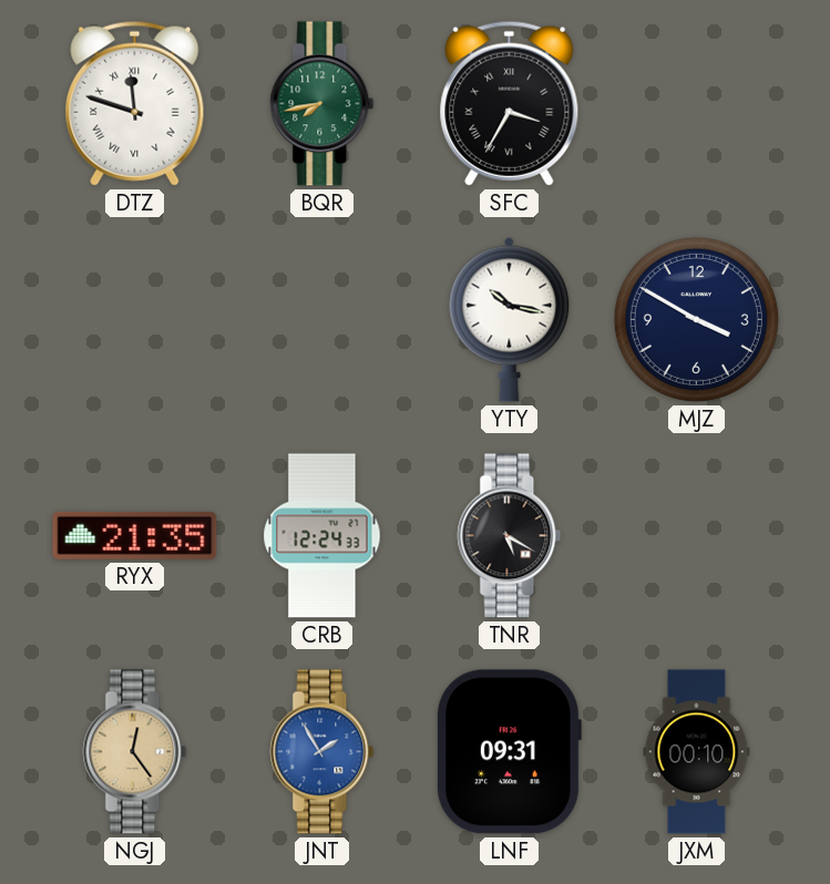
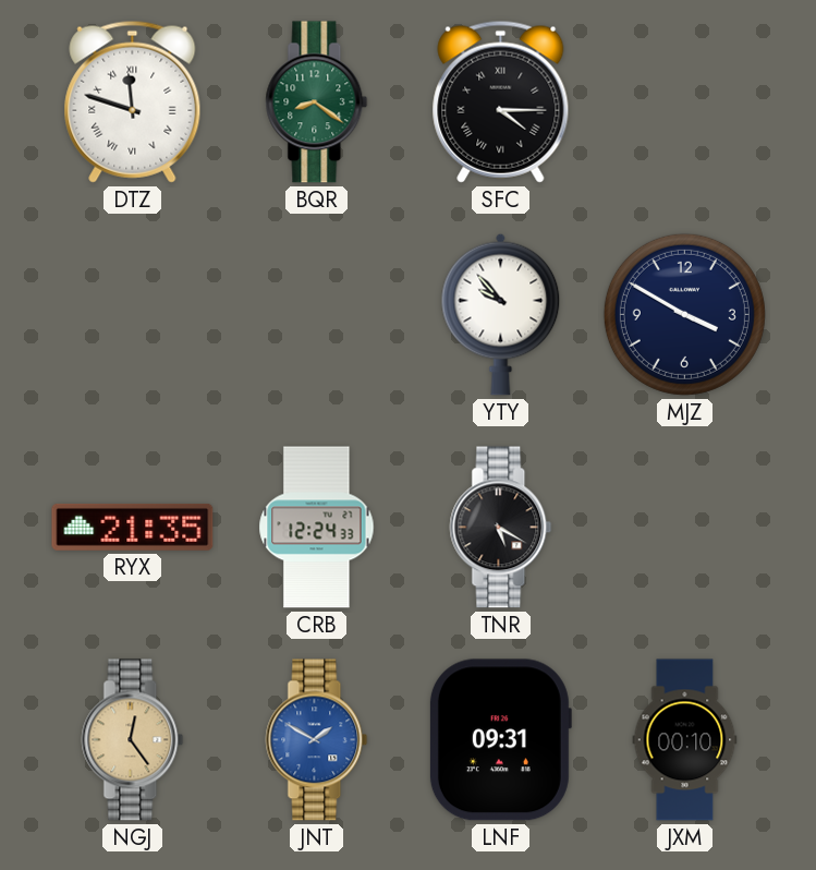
BQR: 7:43 -> 8:21
SFC: 3:35 -> 4:15
YTY: 10:17 -> 9:53
JNT: 1:55 -> 1:50
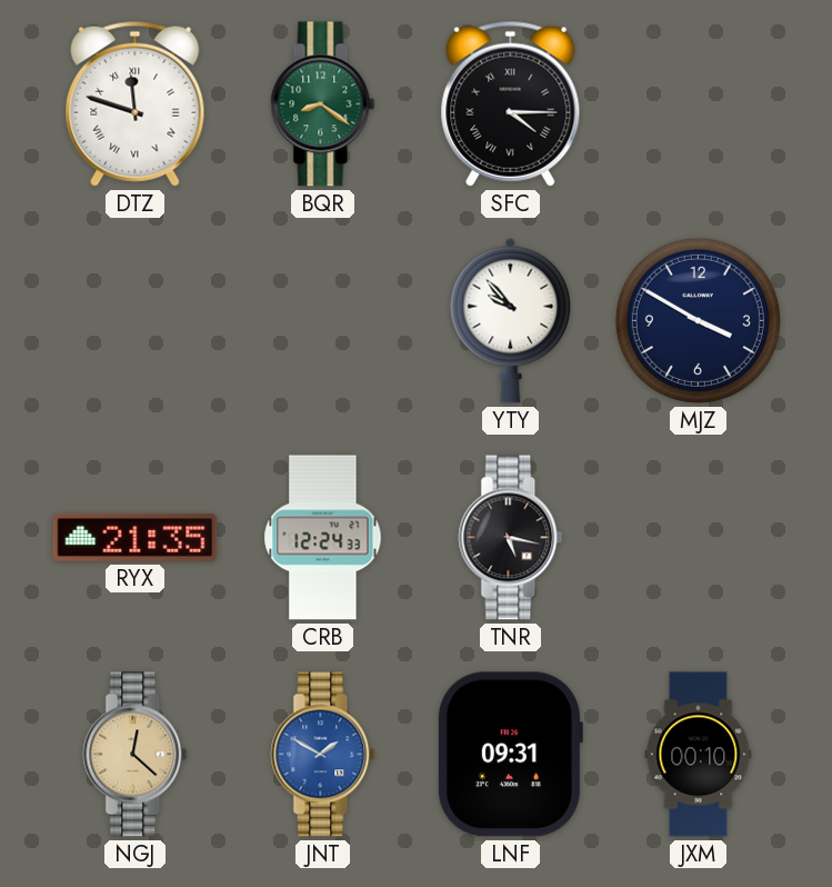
TNR: 5:20 -> 5:17
NGJ: 12:24 -> 12:22
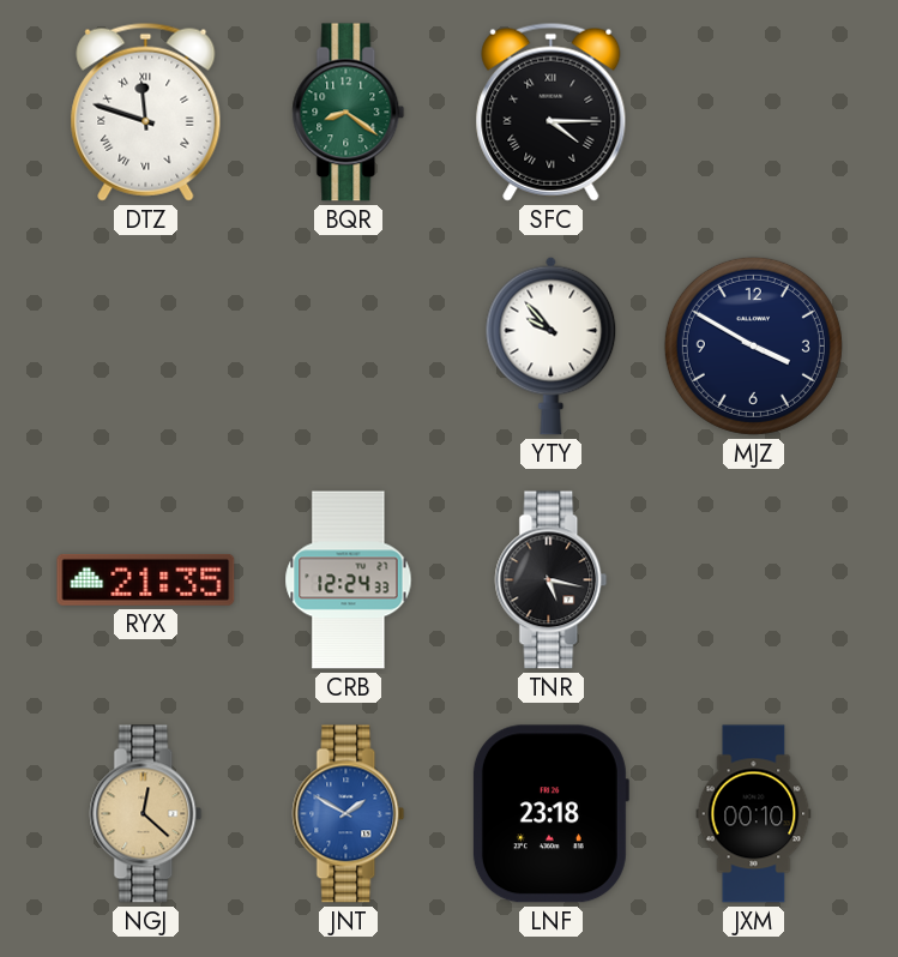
LNF: 09:31 -> 23:18
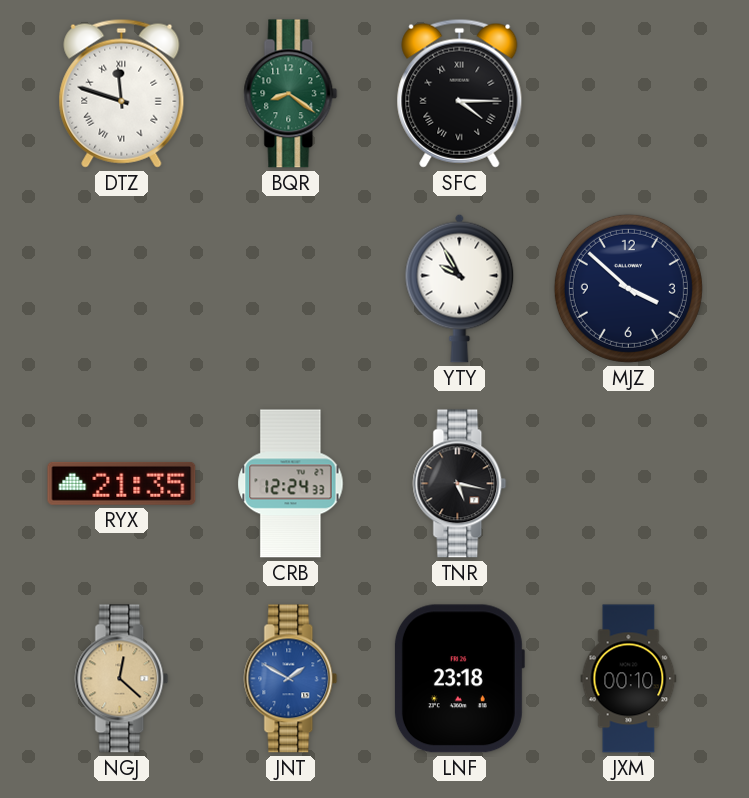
YTY: 9:53 -> 9:55
MJZ: 3:50 -> 3:52
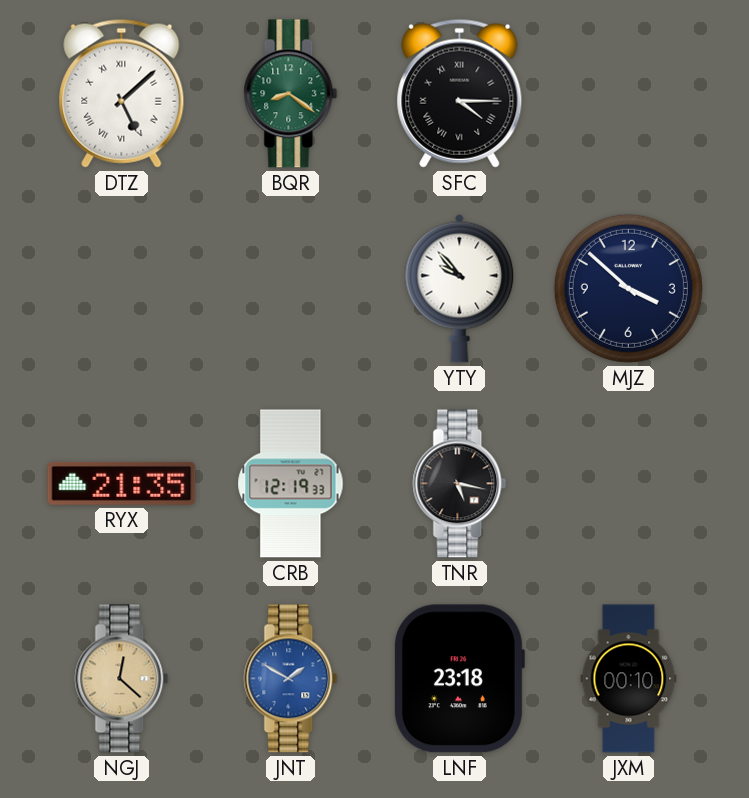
DTZ: 11:48 -> 5:08
YTY: 9:55 -> 9:53
CRB: 12:24 -> 12:19
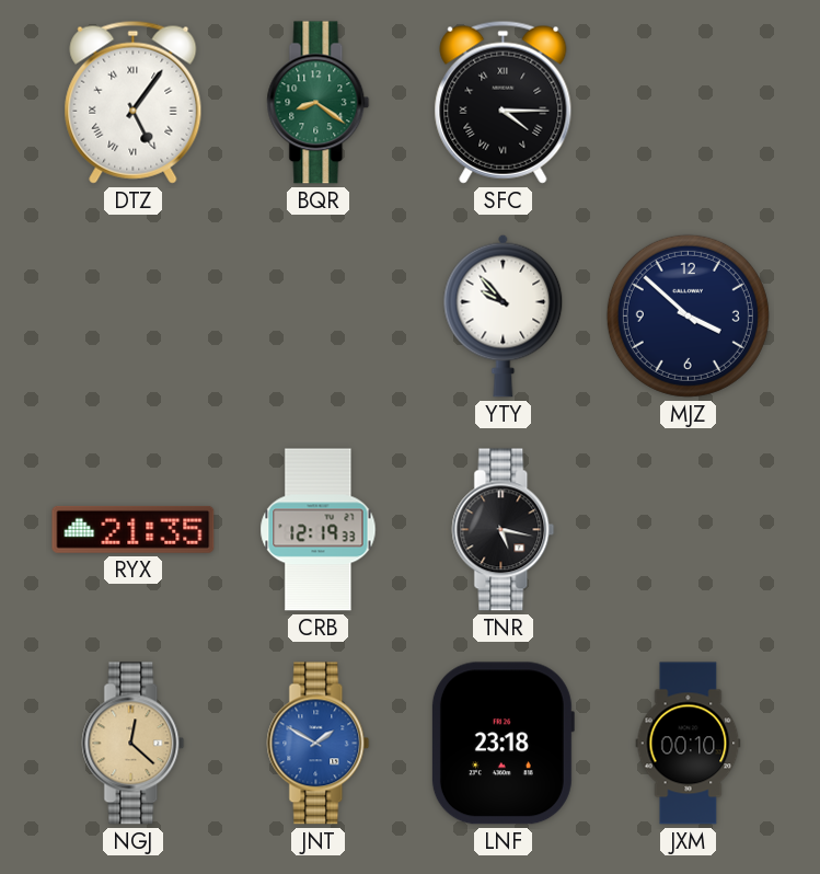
DTZ: 5:08 -> 5:06
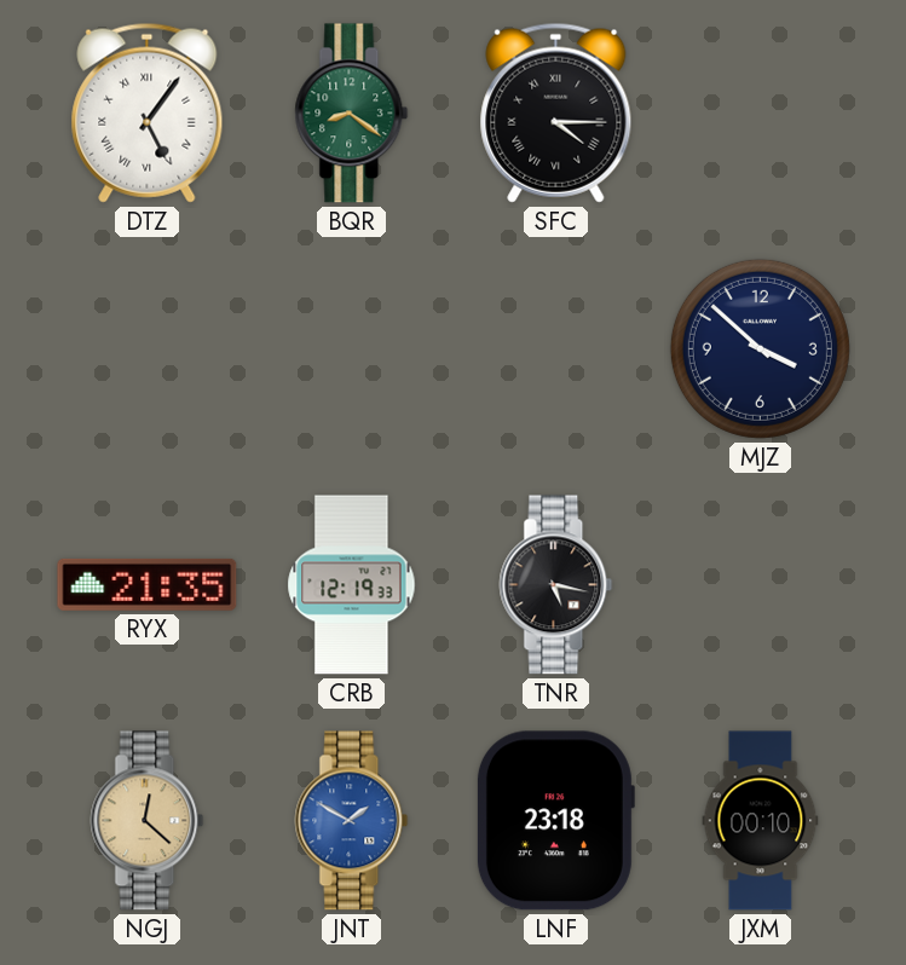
YTY: 9:53 -> none
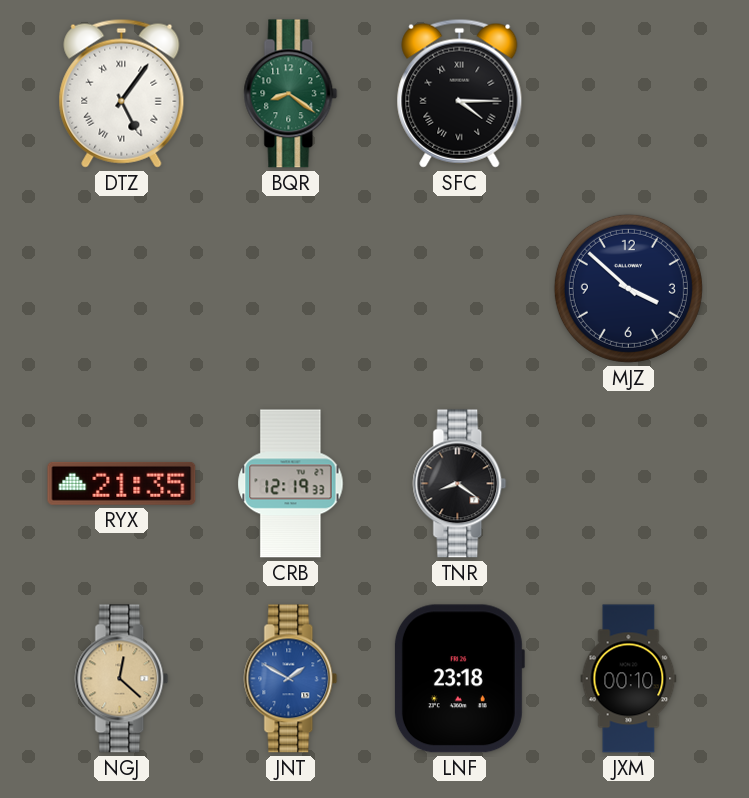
TNR: 5:17 -> 8:21
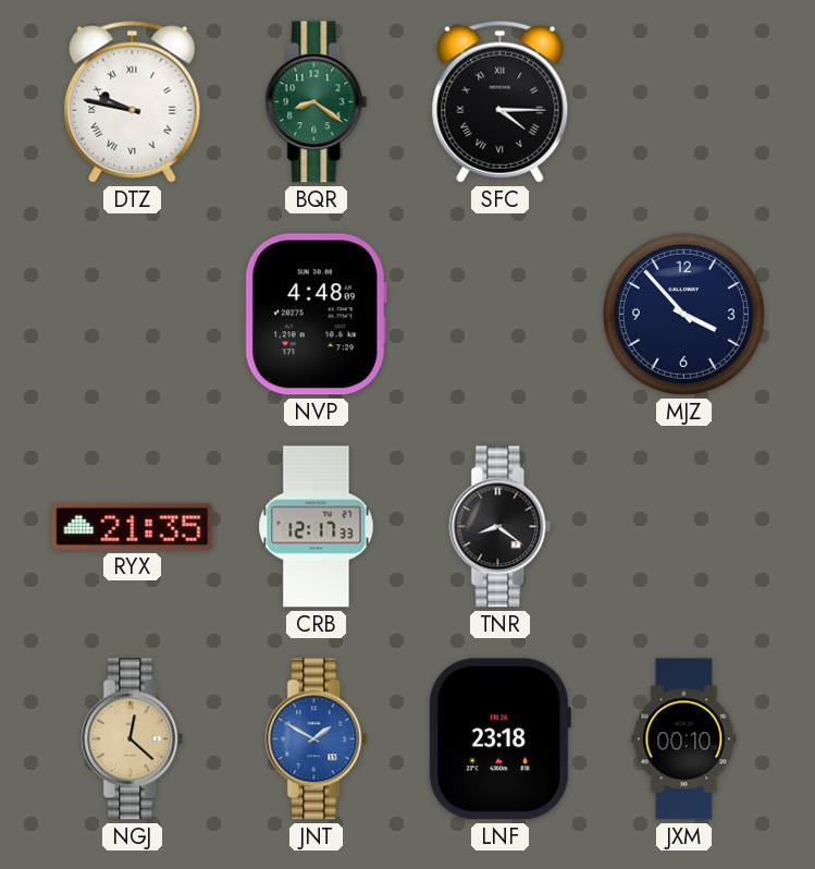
DTZ: 5:06 -> 9:47
NVP: none -> 4:48
MJZ: 3:52 -> 3:53
CRB: 12:19 -> 12:17
